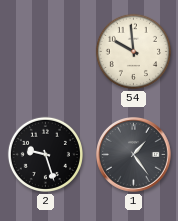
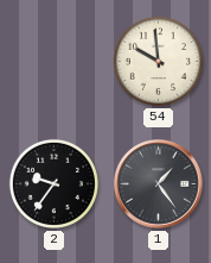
2: 9:27 -> 9:36
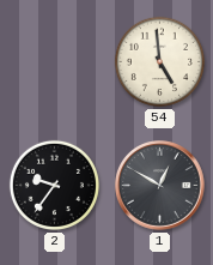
54: 9:59 -> 4:59
1: 1:24 -> 12:50
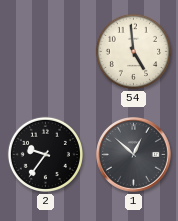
1: 12:50 -> 12:52
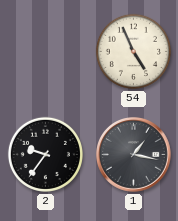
54: 4:59 -> 4:56
1: 12:52 -> 1:17
